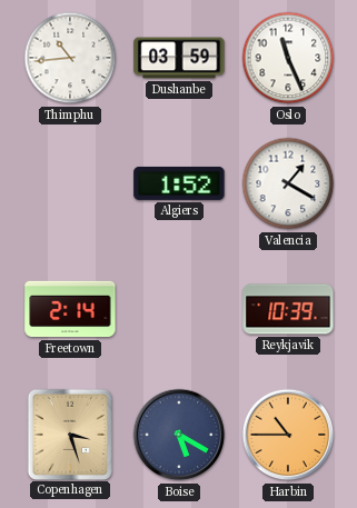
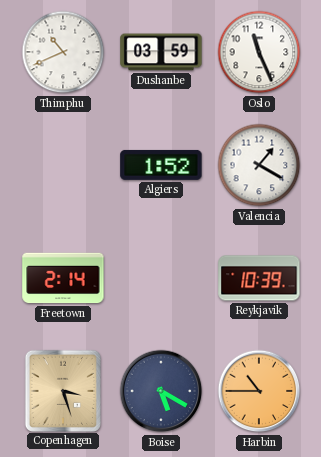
Thimphu: 10:44 -> 10:41
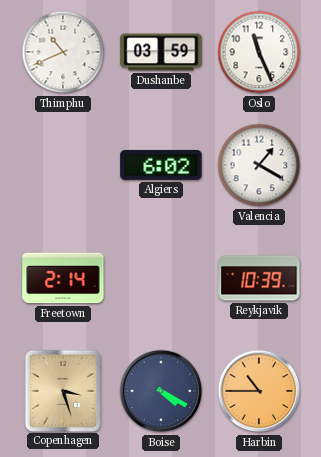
Algiers: 1:52 -> 6:02
Boise: 5:20 -> 4:20
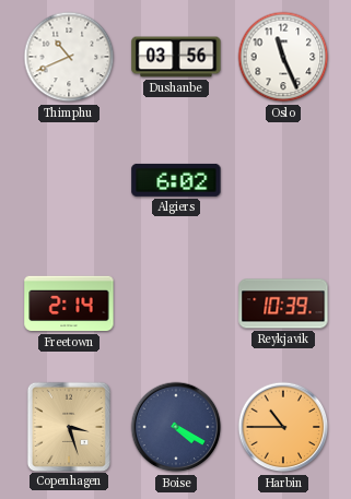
Dushanbe: 03:59 -> 03:56
Valencia: 1:20 -> none
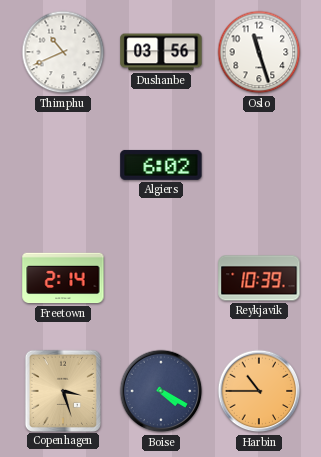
Oslo: 11:26 -> 11:27
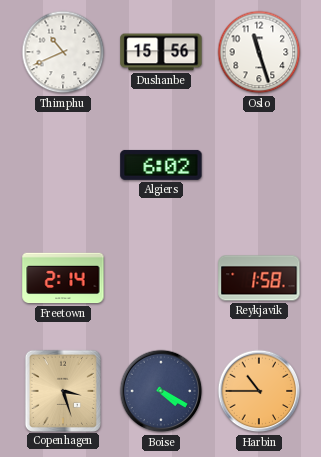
Dushanbe: 03:56 -> 15:56
Reykjavik: 10:39 -> 1:58
